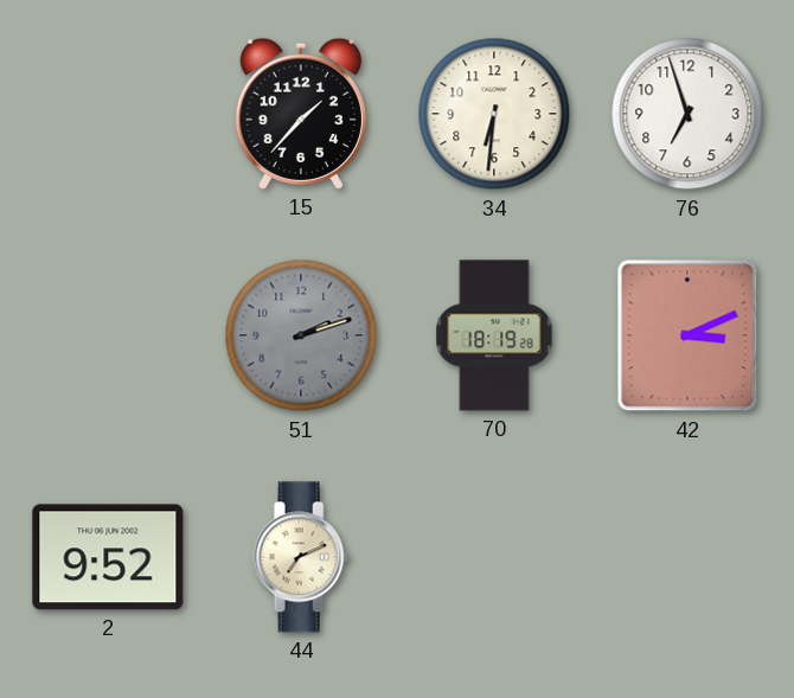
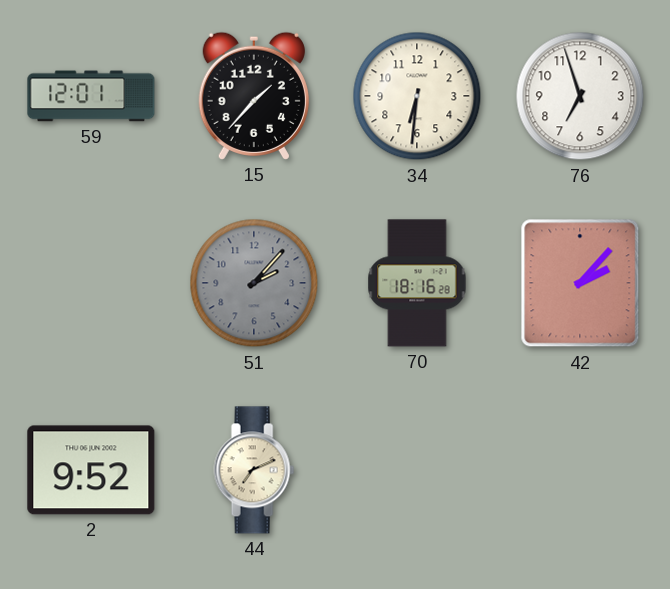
59: none -> 12:01
51: 2:12 -> 2:07
70: 18:19 -> 18:16
42: 3:11 -> 2:07
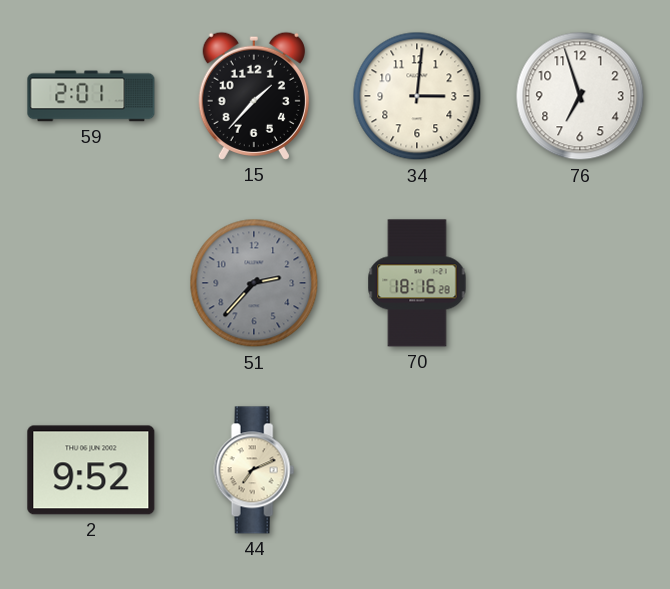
59: 12:01 -> 2:01
34: 6:31 -> 3:01
51: 2:07 -> 2:37
42: 2:07 -> none
